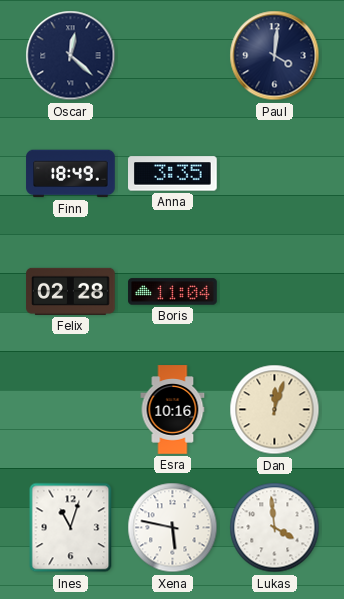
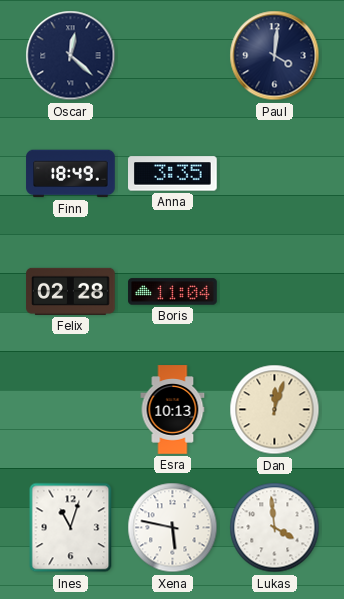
Esra: 10:16 -> 10:13
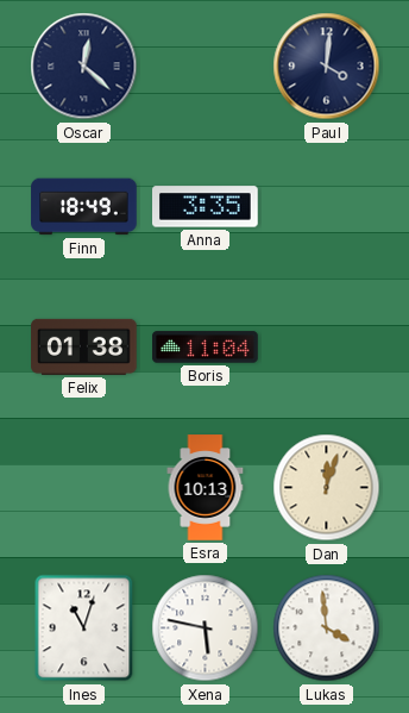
Felix: 02:28 -> 01:38
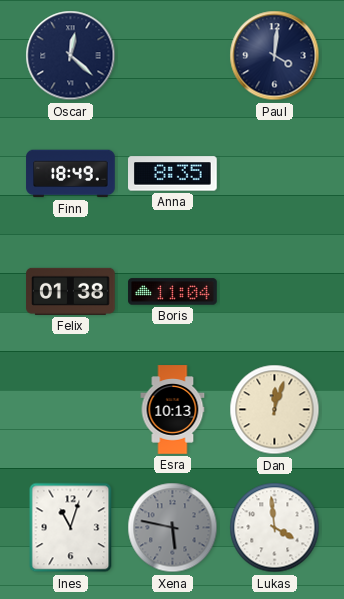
Anna: 3:35 -> 8:35
Xena dial: white -> grey
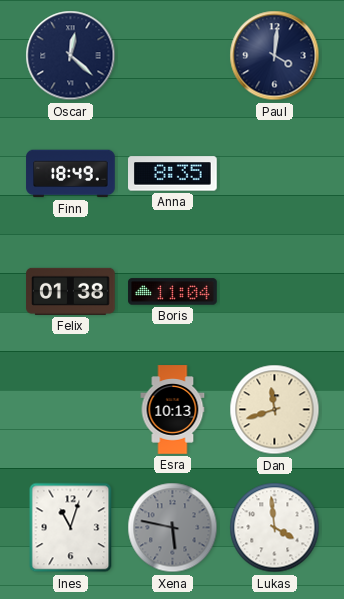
Dan: 12:03 -> 11:42
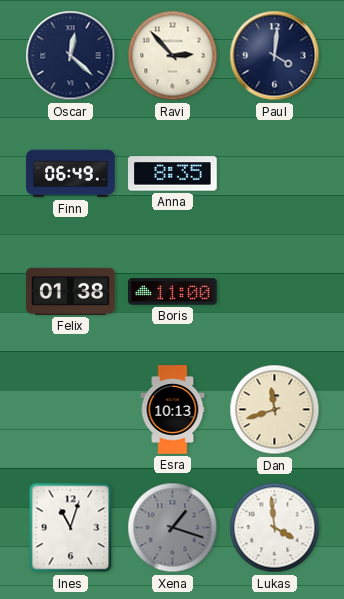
Ravi: none -> 2:53
Finn: 18:49 -> 06:49
Boris: 11:04 -> 11:00
Xena: 5:47 -> 1:18
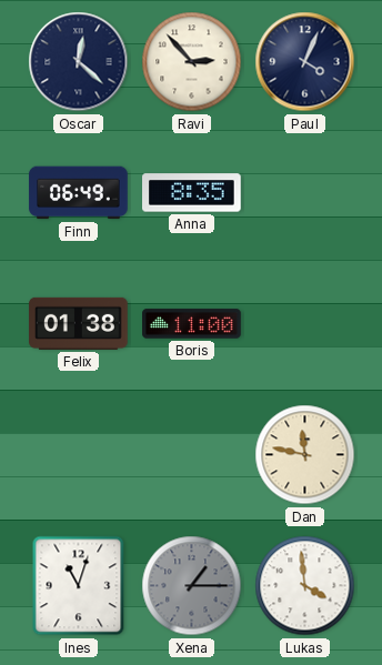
Paul: 4:01 -> 4:04
Esra: 10:13 -> none
Dan: 11:42 -> 11:47
Xena: 1:18 -> 1:15
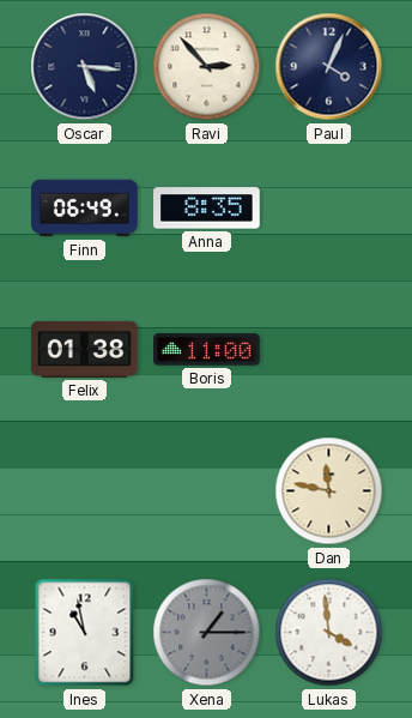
Oscar: 12:22 -> 5:16
Ines: 11:03 -> 10:58
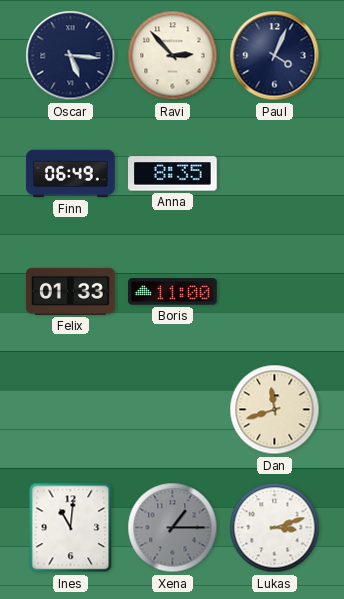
Felix: 01:38 -> 01:33
Dan: 11:47 -> 11:42
Ines: 10:58 -> 11:01
Lukas: 3:59 -> 3:12
